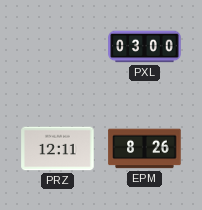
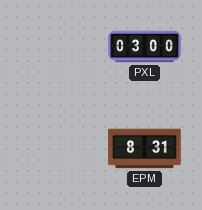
PRZ: 12:11 -> none
EPM: 8:26 -> 8:31
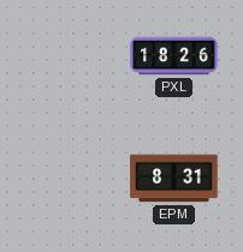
PXL: 03:00 -> 18:26
